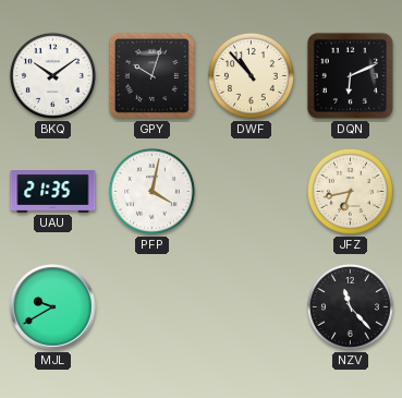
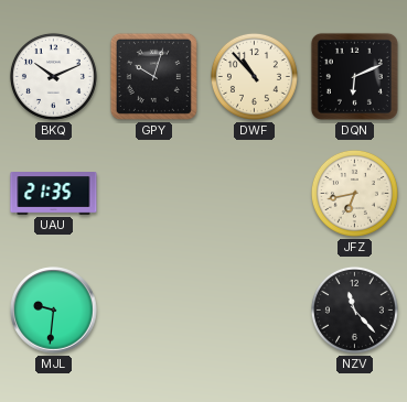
BKQ: 10:09 -> 10:11
PFP: 4:02 -> none
MJL: 9:40 -> 9:31
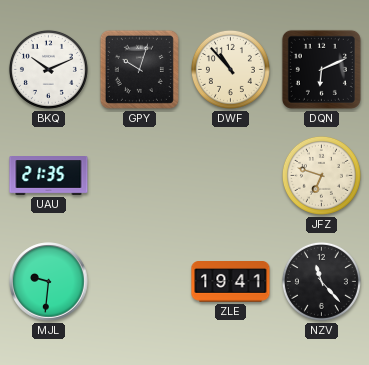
JFZ: 6:43 -> 6:48
ZLE: none -> 19:41
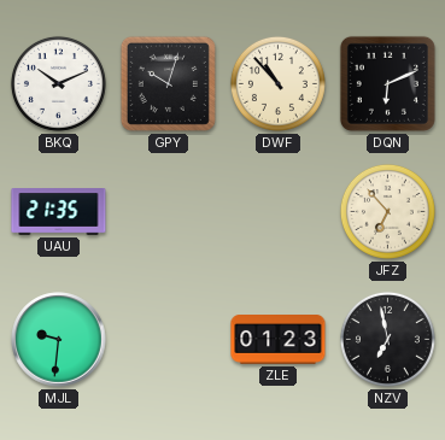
JFZ: 6:48 -> 6:53
ZLE: 19:41 -> 01:23
NZV: 11:23 -> 6:58
